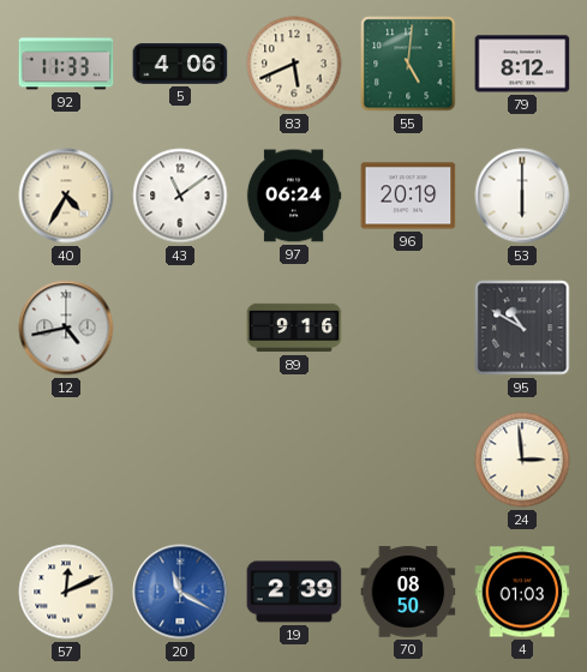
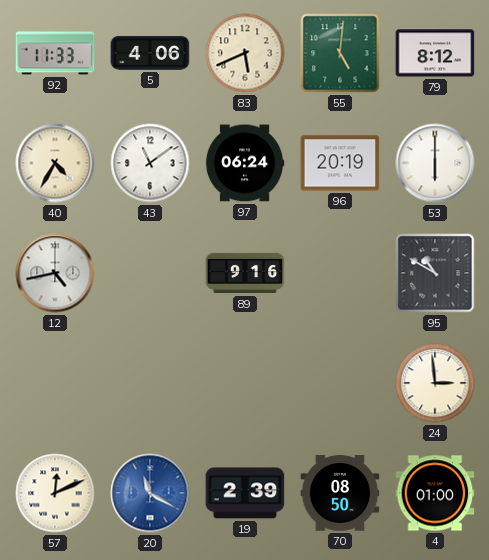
4: 01:03 -> 01:00
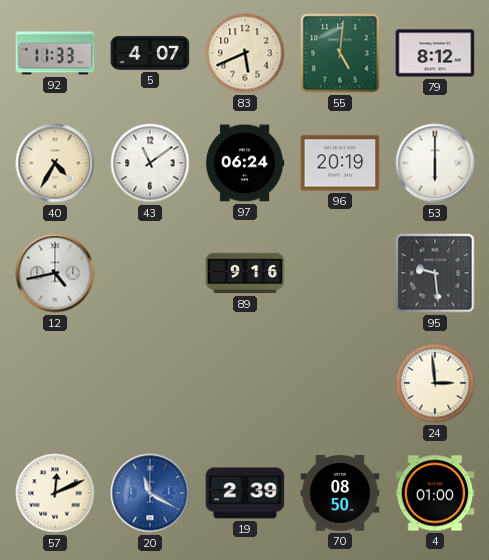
5: 4:06 -> 4:07
95: 10:50 -> 9:29
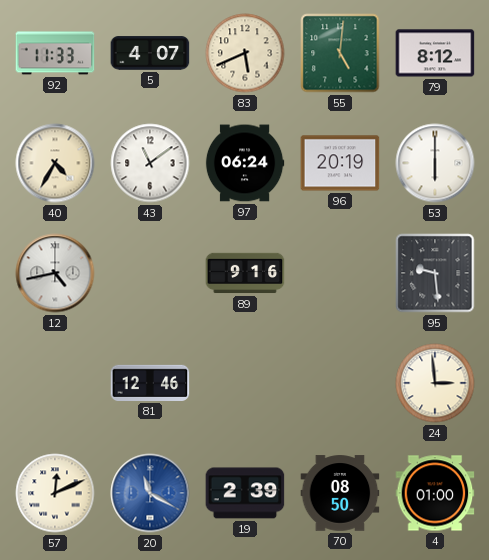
81: none -> 12:46
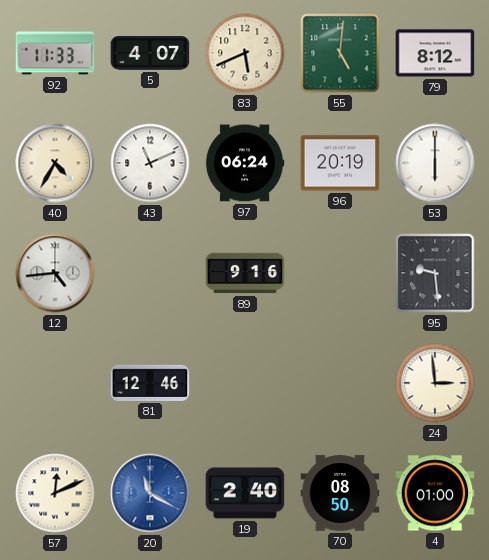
43: 11:09 -> 11:11
12: 4:43 -> 4:44
19: 2:39 -> 2:40
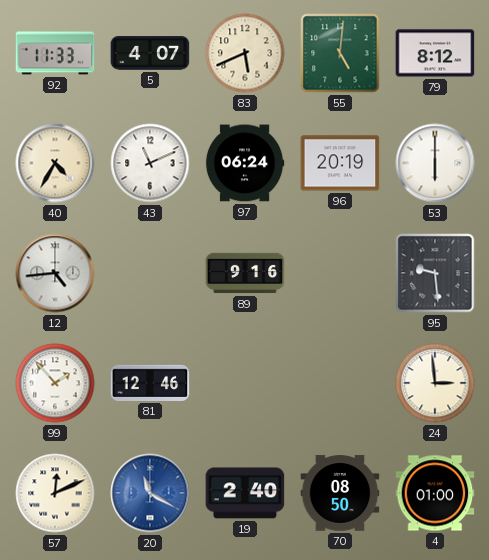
99: none -> 1:53
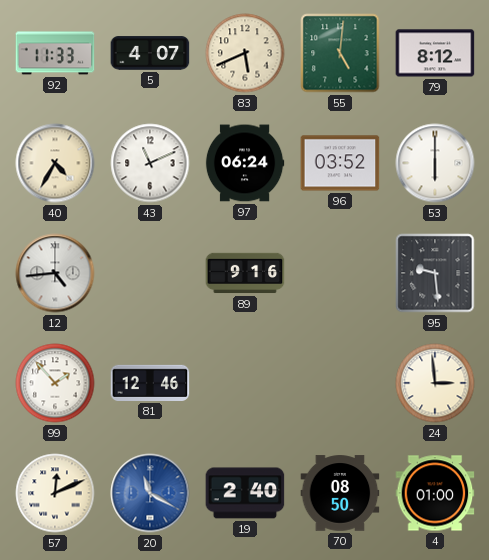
96: 20:19 -> 03:52
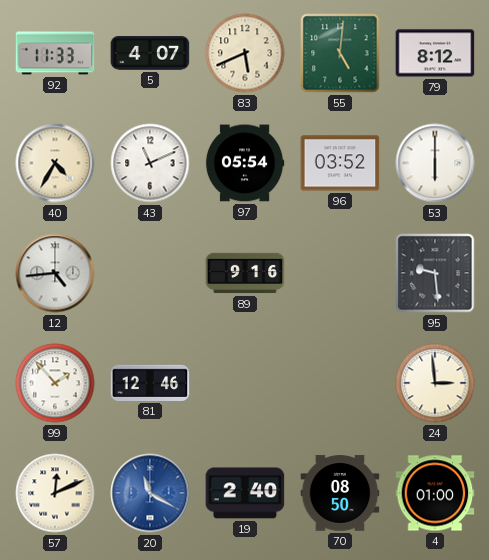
97: 06:24 -> 05:54
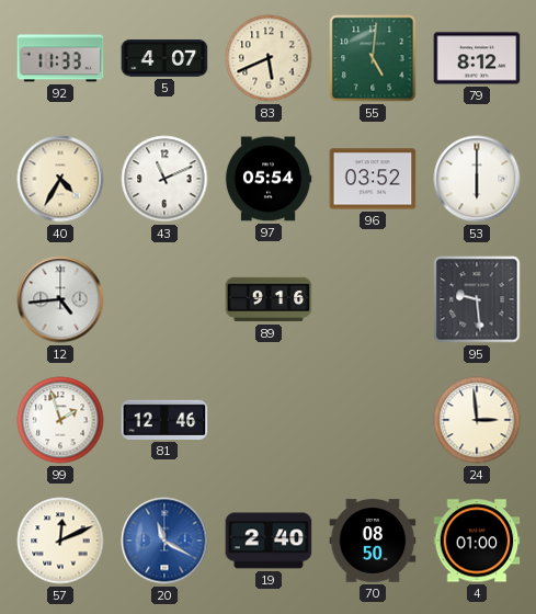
99: 1:53 -> 1:57
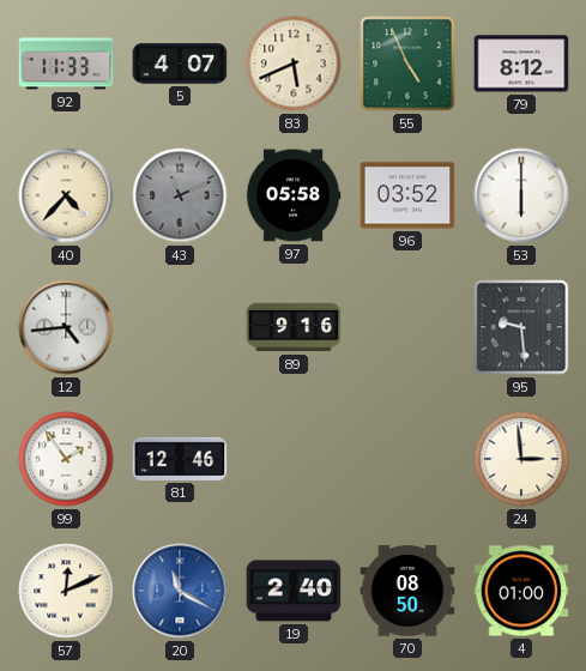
55: 5:01 -> 4:56
40: 4:35 -> 4:37
43 dial: white -> grey
97: 05:54 -> 05:58
99: 1:57 -> 1:54
